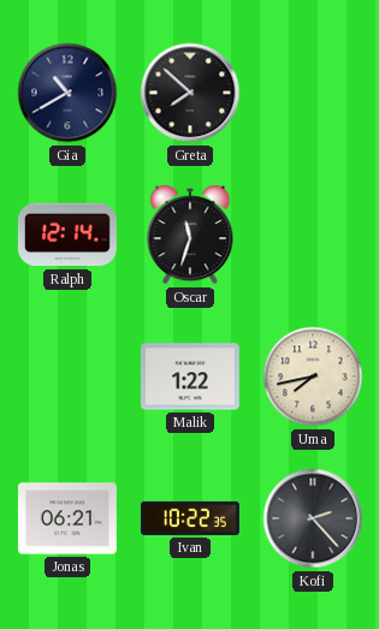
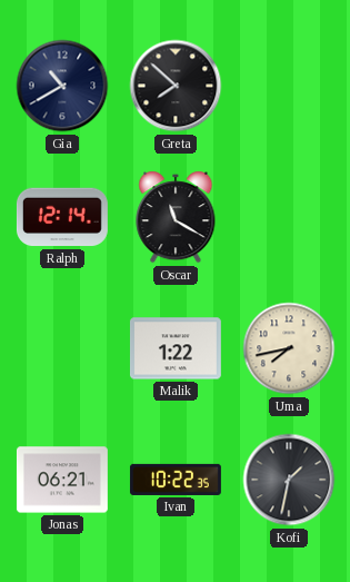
Oscar: 11:33 -> 11:20
Kofi: 2:23 -> 1:32
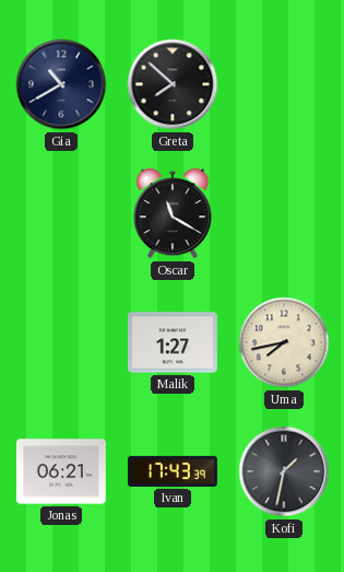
Ralph: 12:14 -> none
Malik: 1:22 -> 1:27
Ivan: 10:22 -> 17:43
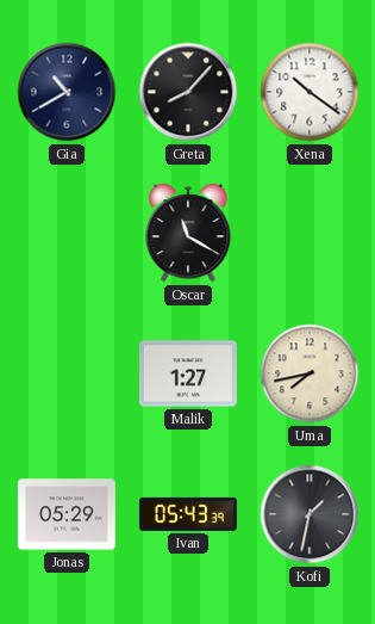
Greta: 7:52 -> 8:07
Xena: none -> 10:21
Jonas: 06:21 -> 05:29
Ivan: 17:43 -> 05:43
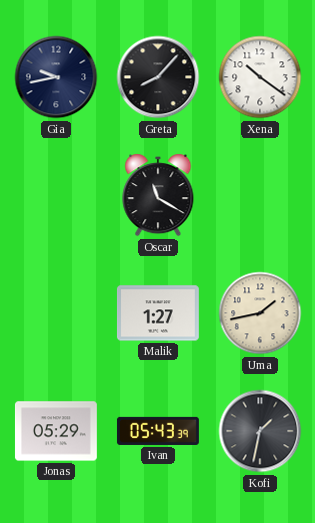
Gia: 10:40 -> 9:43
Uma: 7:43 -> 1:43
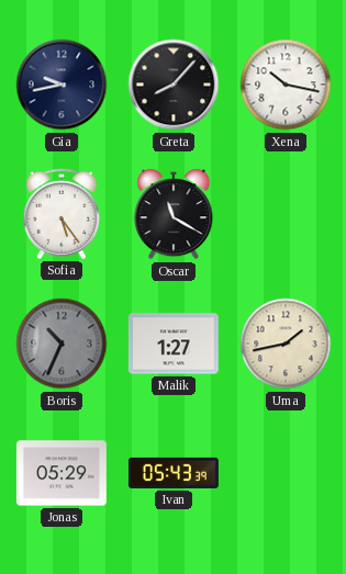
Xena: 10:21 -> 10:17
Sofia: none -> 5:24
Boris: none -> 10:34
Kofi: 1:32 -> none
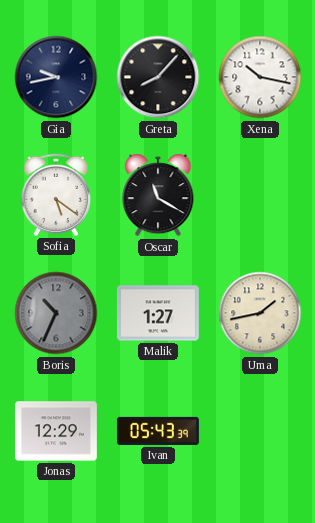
Sofia: 5:24 -> 5:21
Jonas: 05:29 -> 12:29
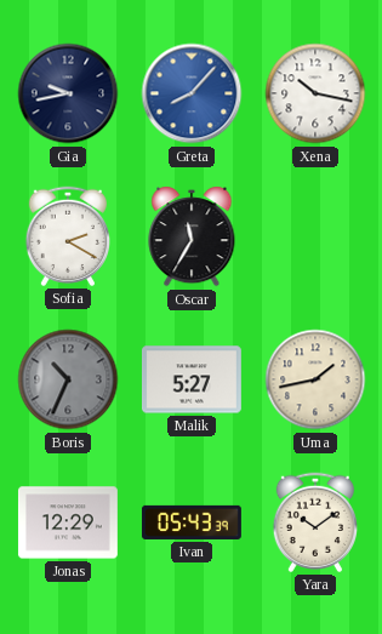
Greta dial: black -> blue
Sofia: 5:21 -> 2:20
Oscar: 11:20 -> 11:35
Malik: 1:27 -> 5:27
Yara: none -> 10:09
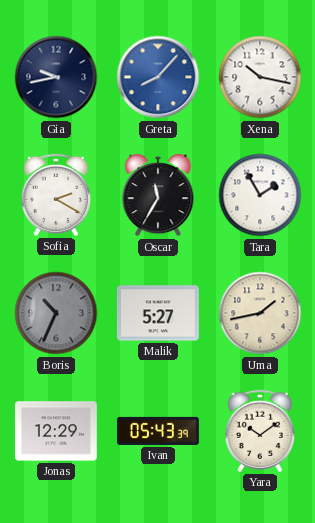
Tara: none -> 1:55
